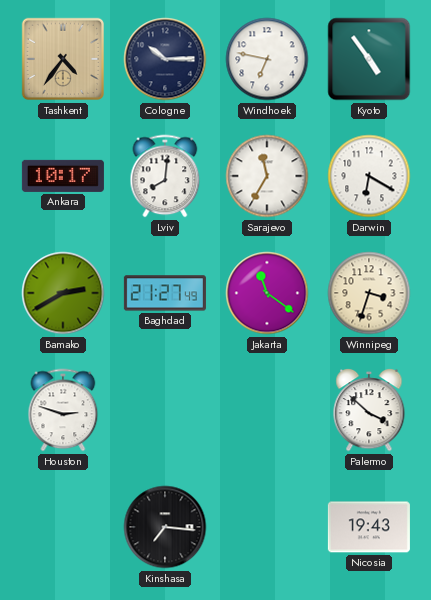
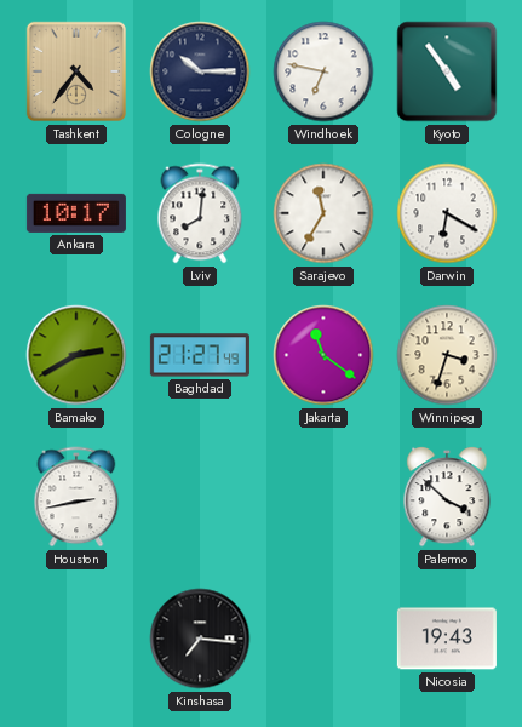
Houston: 2:48 -> 2:43
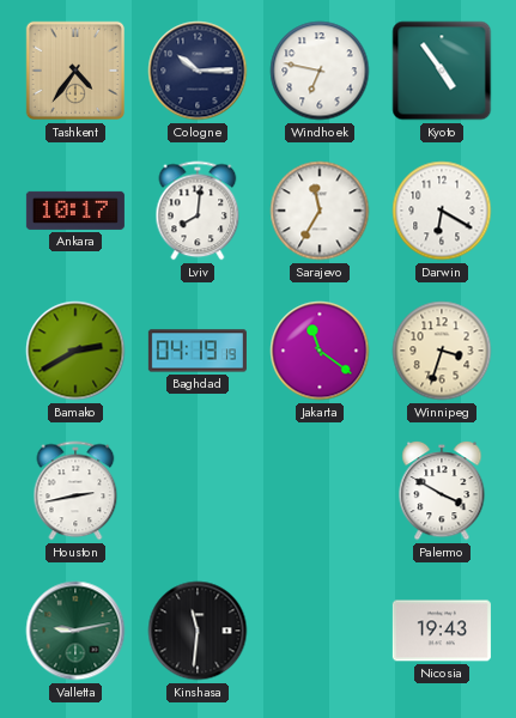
Baghdad: 21:27 -> 04:19
Palermo: 3:52 -> 3:50
Valletta: none -> 9:13
Kinshasa: 7:16 -> 11:31
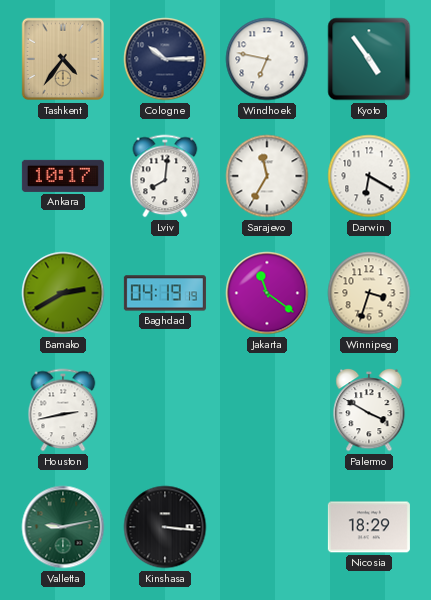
Kinshasa: 11:31 -> 3:16
Nicosia: 19:43 -> 18:29
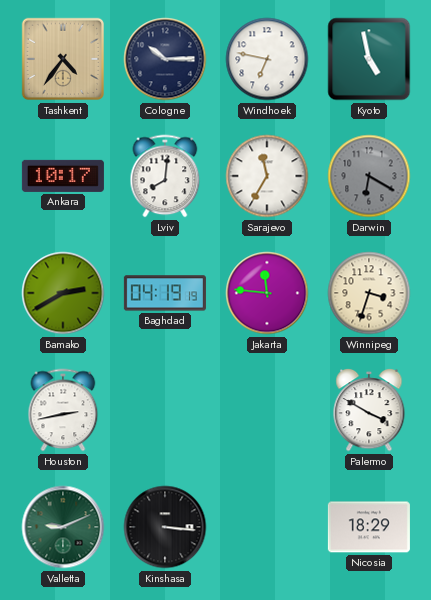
Kyoto: 4:54 -> 4:58
Darwin dial: white -> grey
Jakarta: 11:21 -> 11:46
Valletta: 9:13 -> 9:11
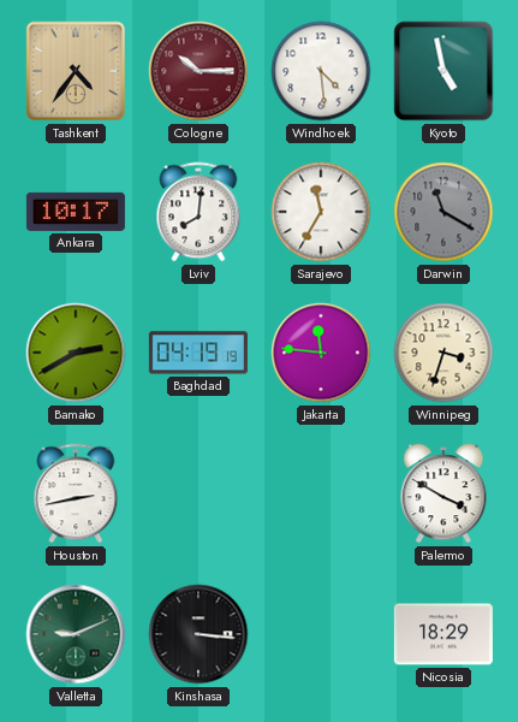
Cologne dial: navy -> burgundy
Windhoek: 6:47 -> 4:29
Darwin: 6:20 -> 11:20
